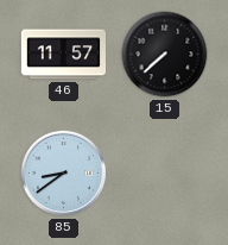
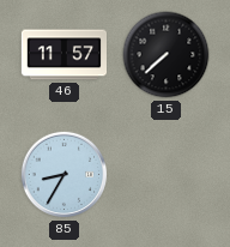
85: 8:39 -> 8:35
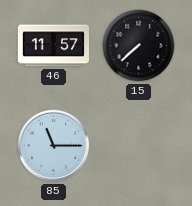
85: 8:35 -> 11:15
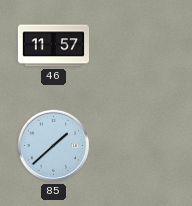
15: 7:38 -> none
85: 11:15 -> 1:38
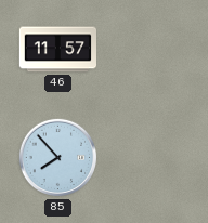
85: 1:38 -> 7:53
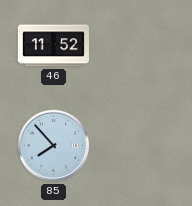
46: 11:57 -> 11:52
